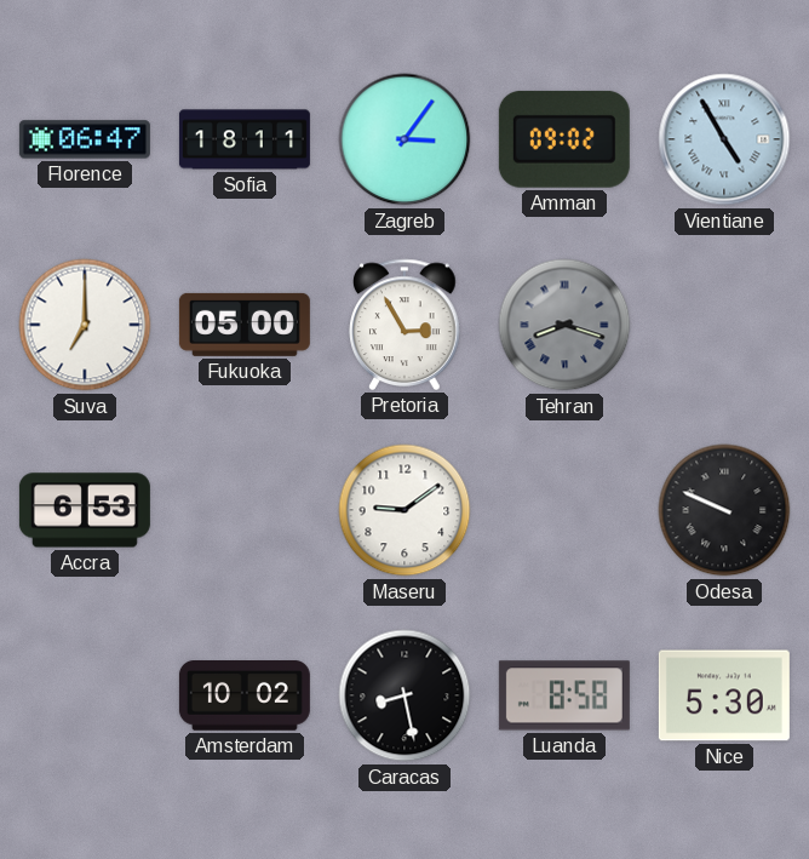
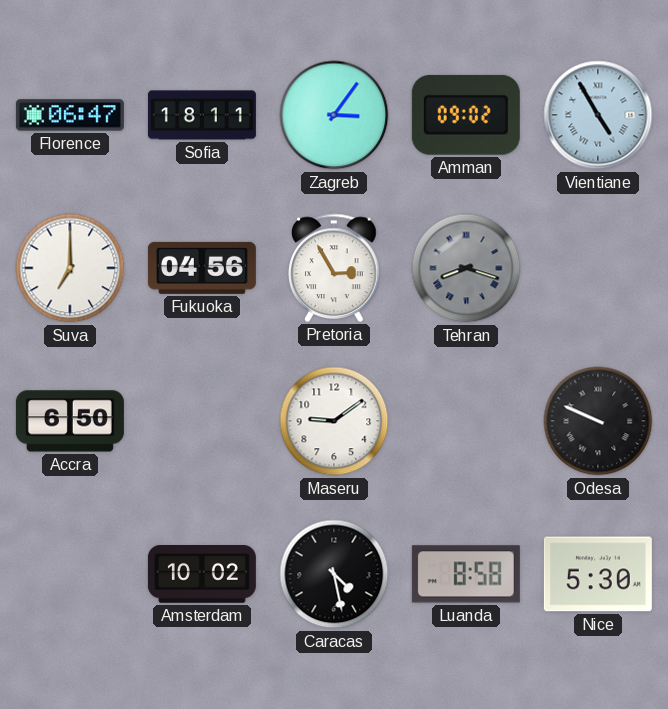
Fukuoka: 05:00 -> 04:56
Accra: 6:53 -> 6:50
Caracas: 8:28 -> 4:28
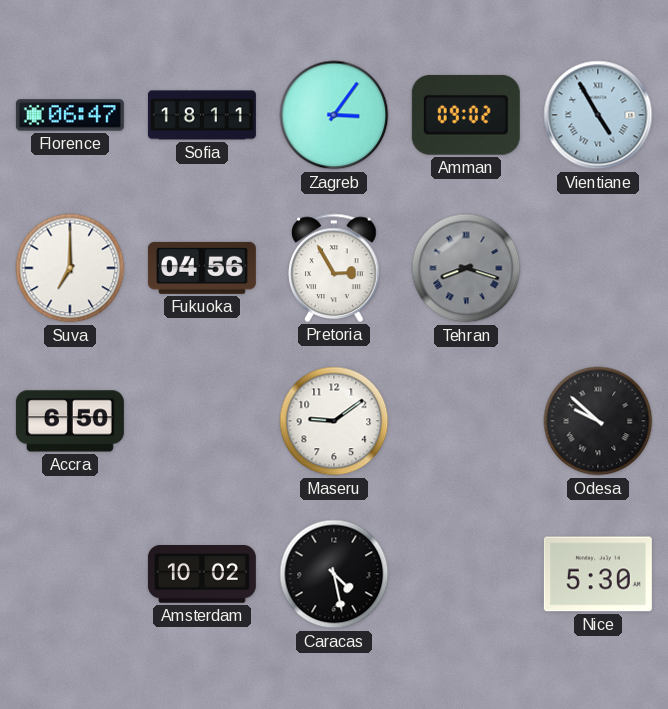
Odesa: 9:49 -> 9:52
Luanda: 8:58 -> none
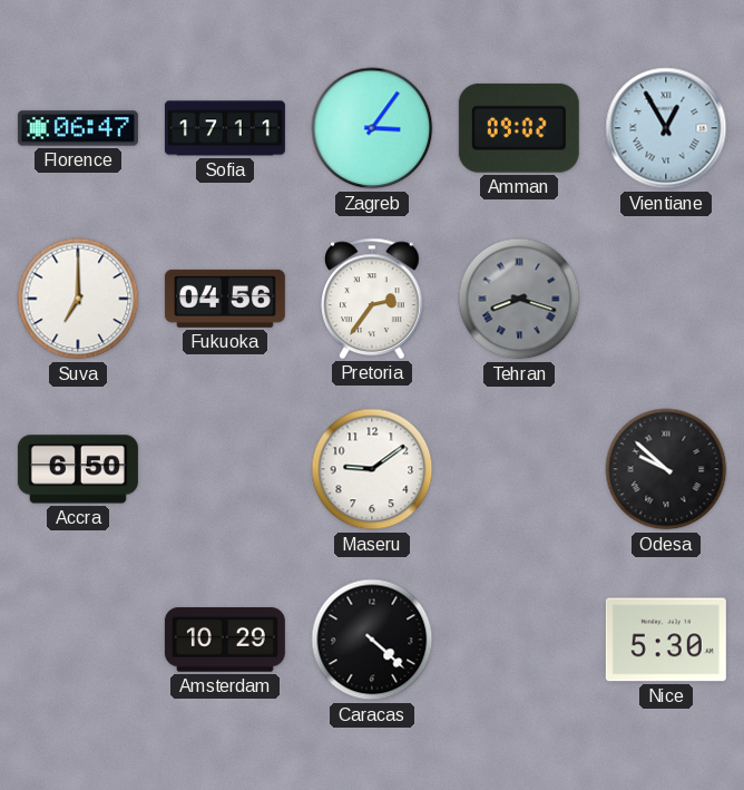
Sofia: 18:11 -> 17:11
Vientiane: 4:55 -> 12:55
Pretoria: 2:55 -> 2:36
Amsterdam: 10:02 -> 10:29
Caracas: 4:28 -> 4:22
